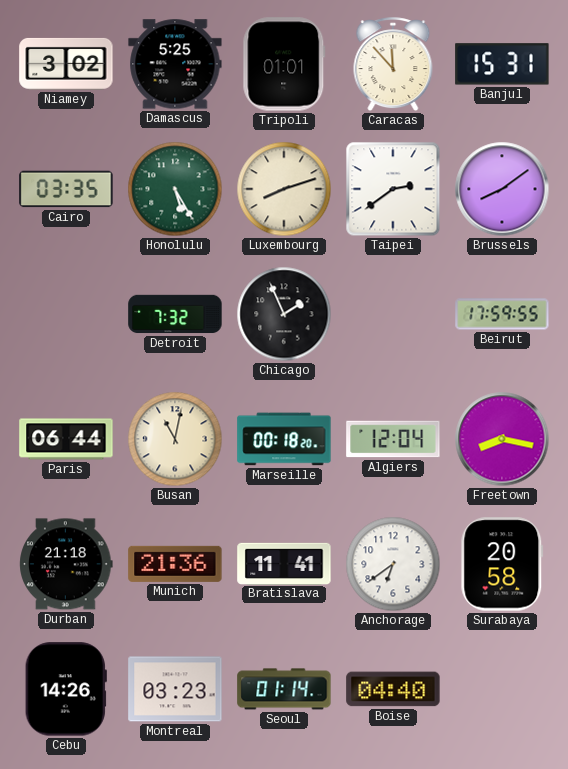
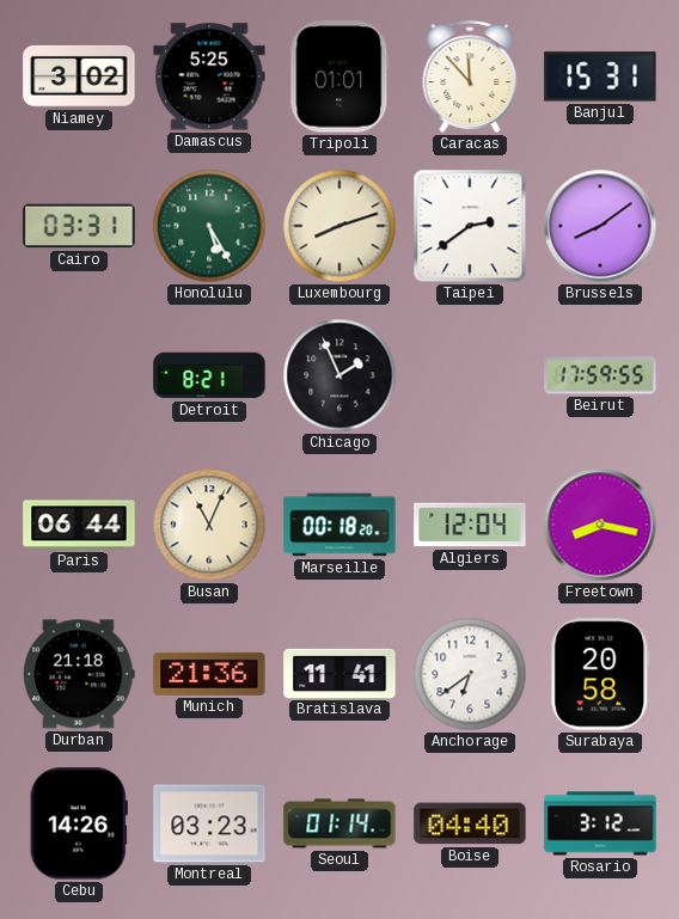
Cairo: 03:35 -> 03:31
Detroit: 7:32 -> 8:21
Busan: 11:02 -> 11:04
Rosario: none -> 3:12
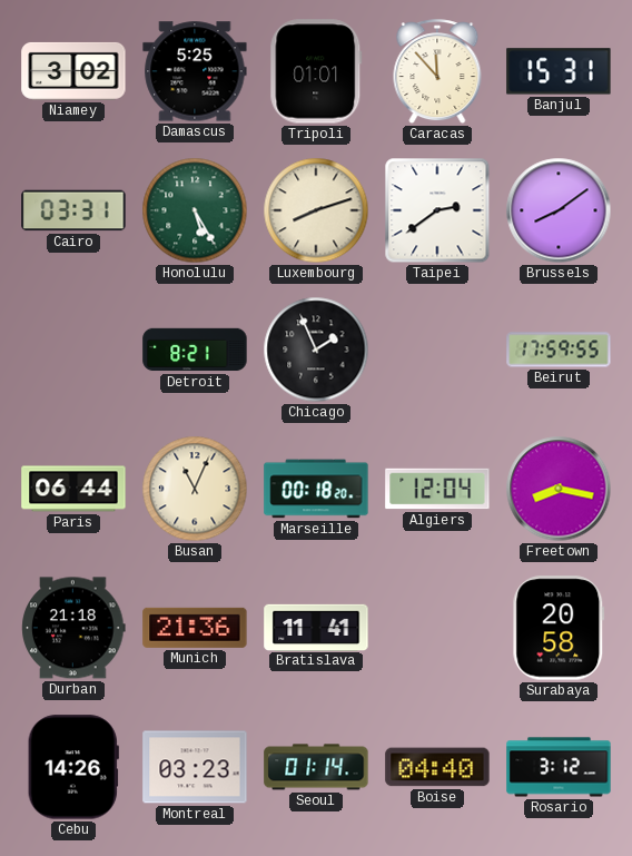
Anchorage: 6:39 -> none
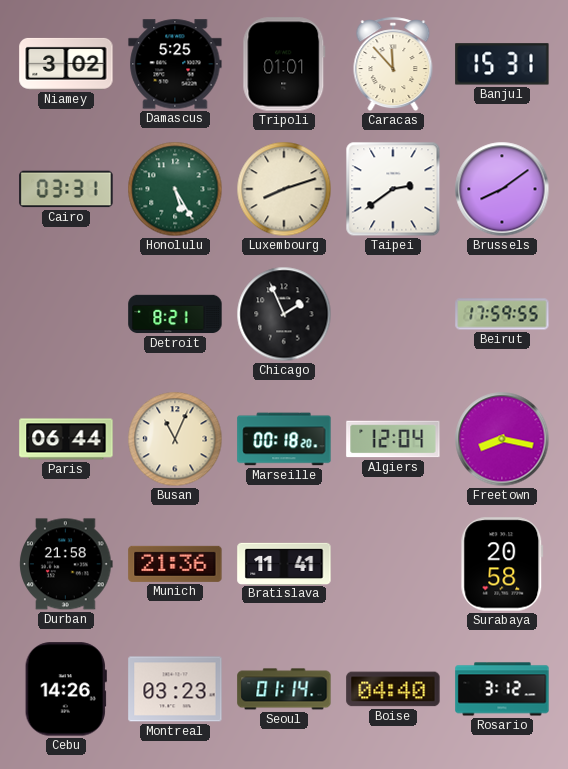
Durban: 21:18 -> 21:58
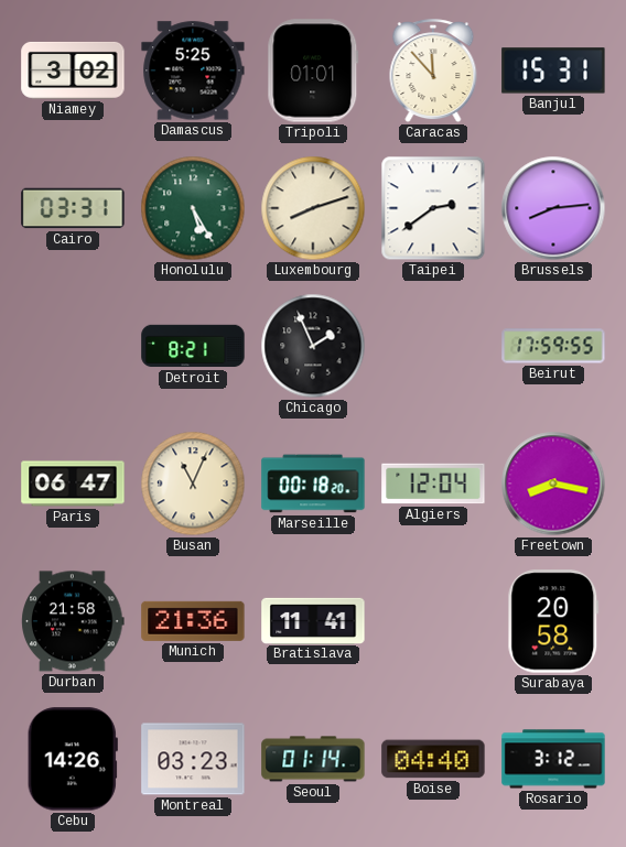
Brussels: 8:09 -> 8:14
Paris: 06:44 -> 06:47
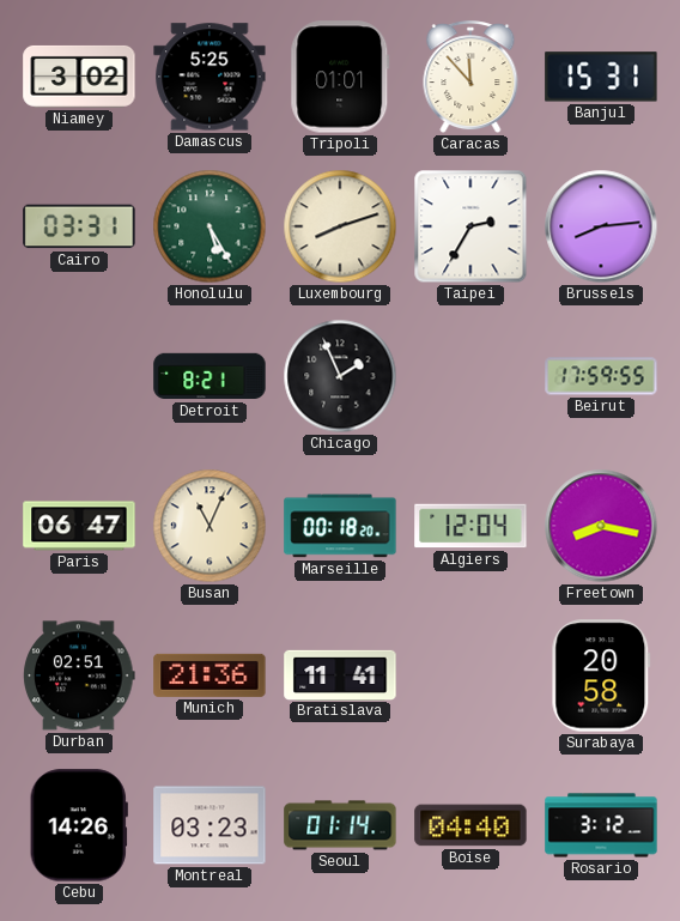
Taipei: 2:39 -> 2:35
Durban: 21:58 -> 02:51
